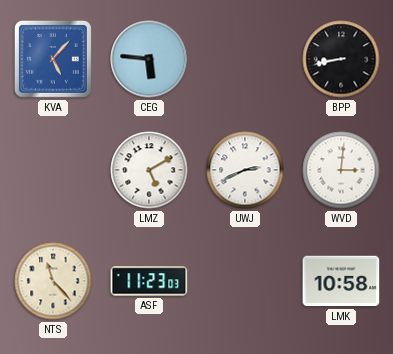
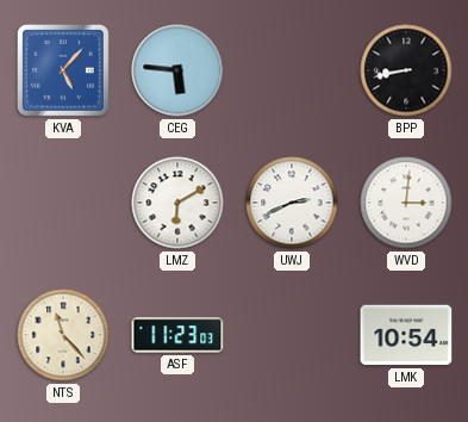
LMZ: 5:10 -> 6:10
LMK: 10:58 -> 10:54
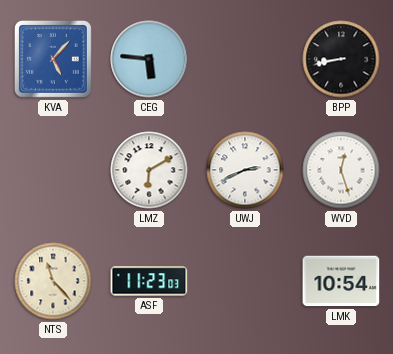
WVD: 3:01 -> 12:27
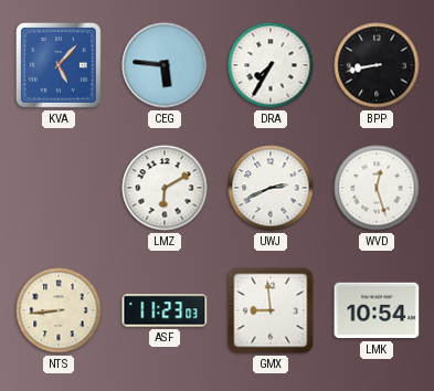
DRA: none -> 7:35
NTS: 11:23 -> 8:44
GMX: none -> 8:59
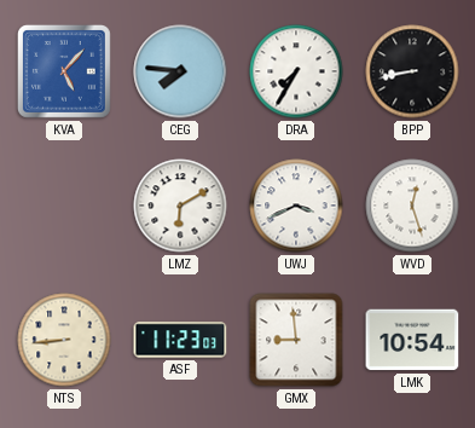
CEG: 5:46 -> 7:46
UWJ: 2:41 -> 3:41
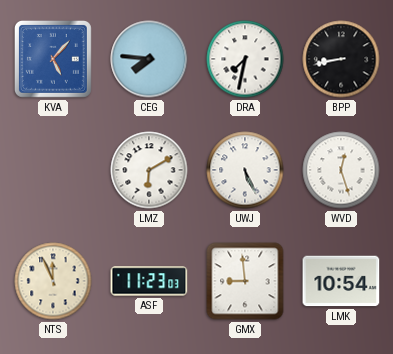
DRA: 7:35 -> 7:32
UWJ: 3:41 -> 5:26
NTS: 8:44 -> 11:56
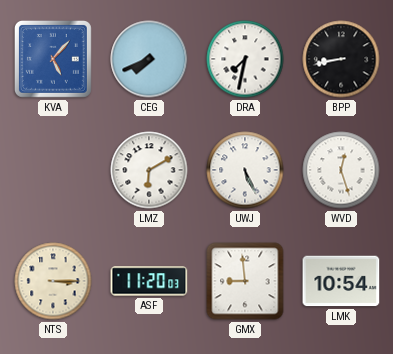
CEG: 7:46 -> 7:41
NTS: 11:56 -> 3:15
ASF: 11:23 -> 11:20
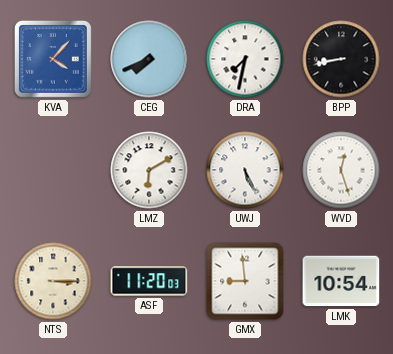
KVA: 5:07 -> 4:07
